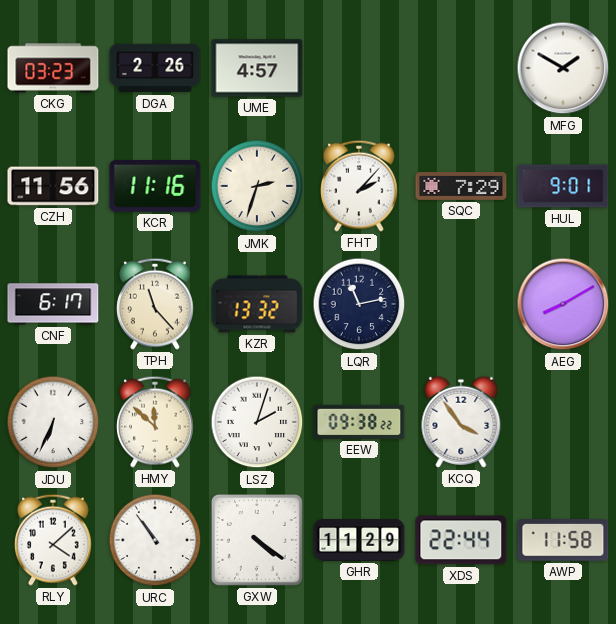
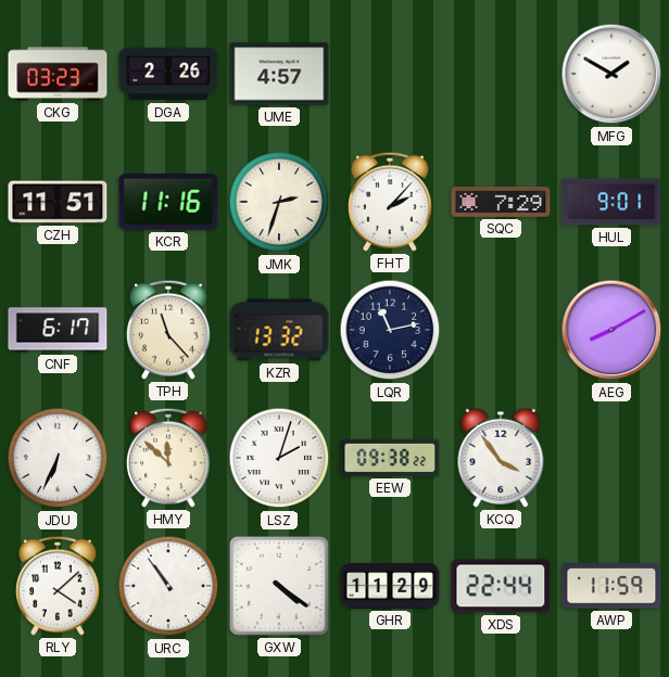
CZH: 11:56 -> 11:51
AWP: 11:58 -> 11:59
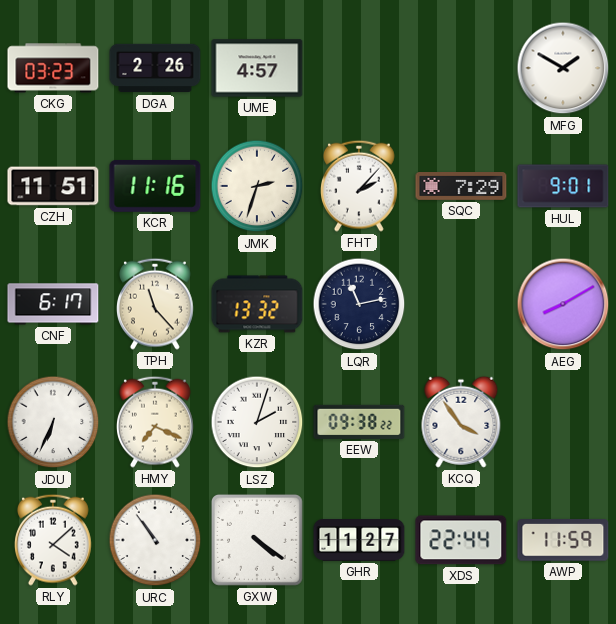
HMY: 11:52 -> 7:19
GHR: 11:29 -> 11:27
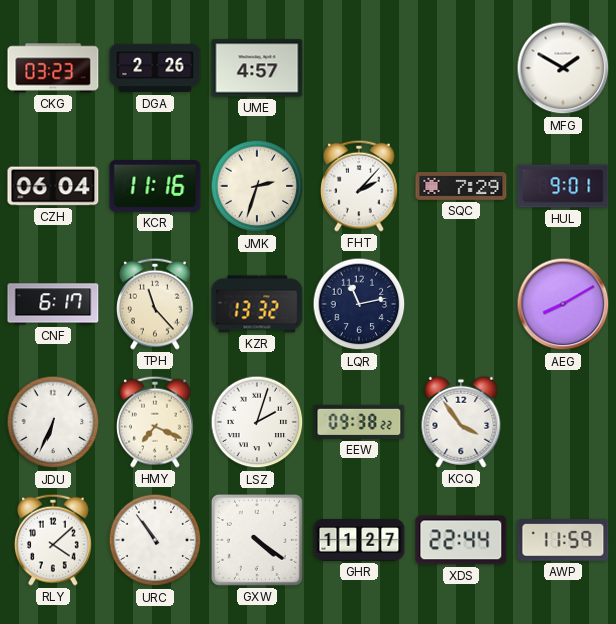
CZH: 11:51 -> 06:04
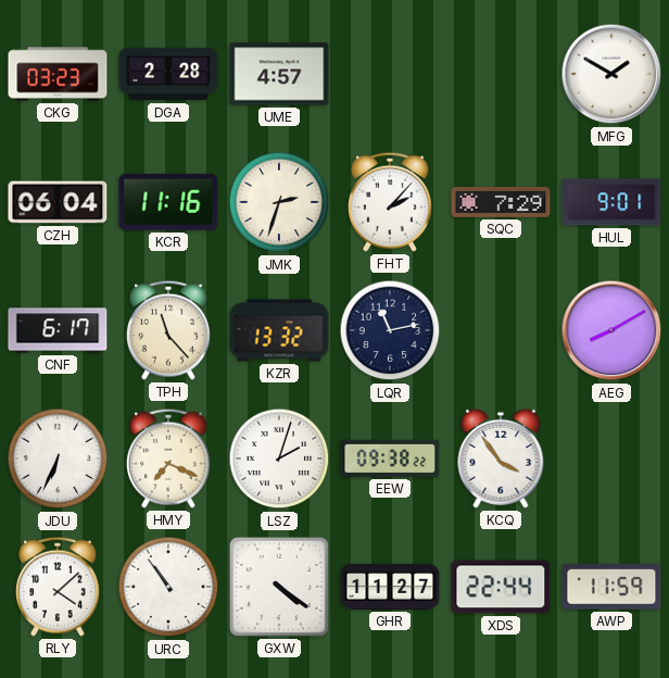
DGA: 2:26 -> 2:28
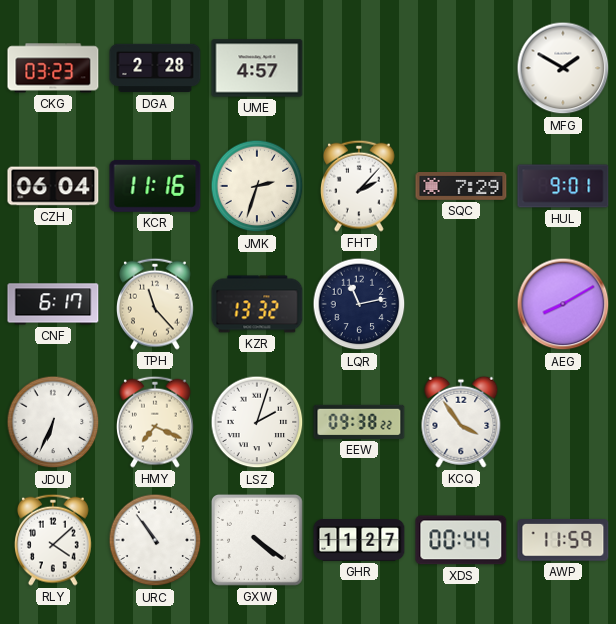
XDS: 22:44 -> 00:44
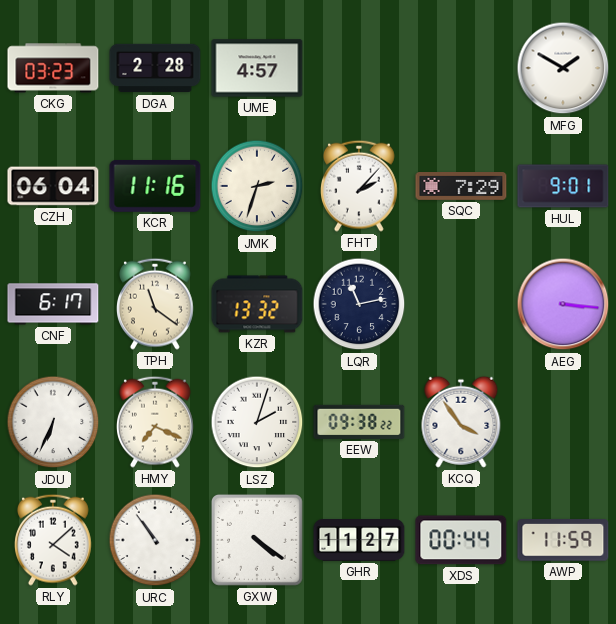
TPH: 11:23 -> 11:21
AEG: 8:10 -> 3:16
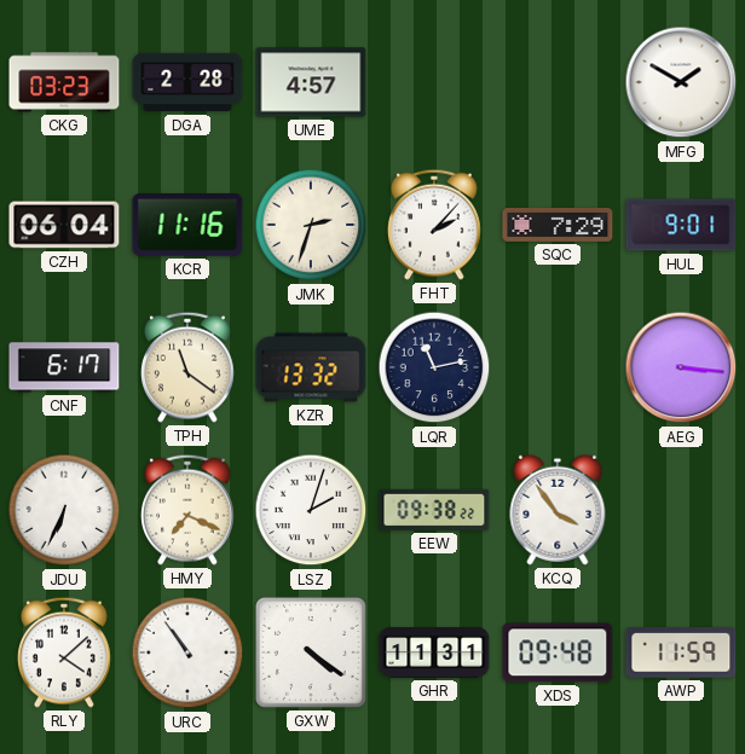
GHR: 11:27 -> 11:31
XDS: 00:44 -> 09:48
